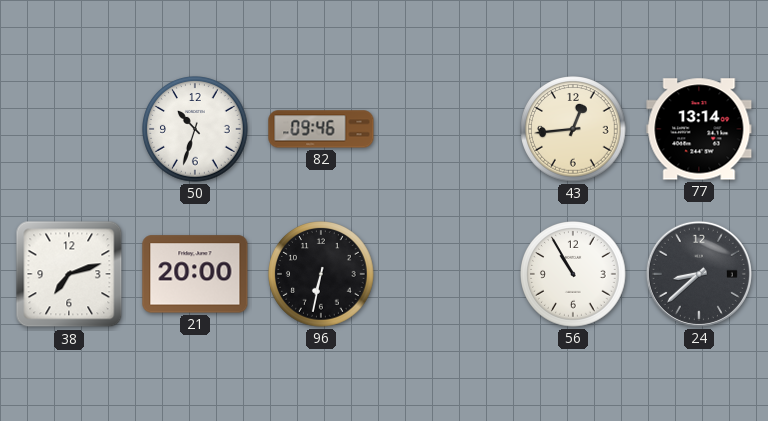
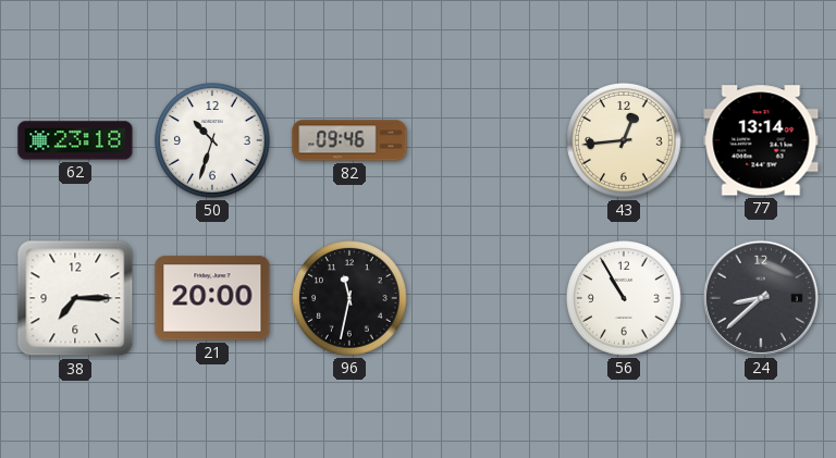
62: none -> 23:18
38: 7:12 -> 7:15
96: 6:32 -> 11:32
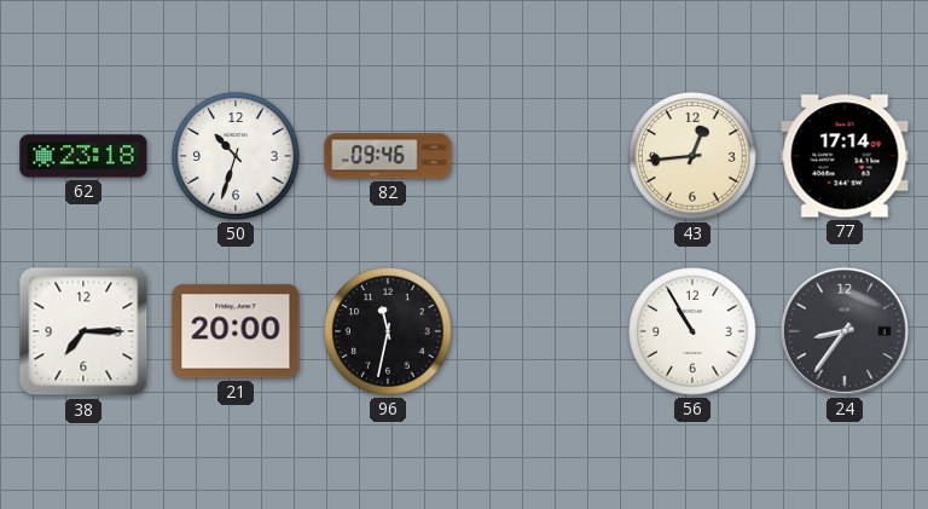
77: 13:14 -> 17:14
24: 8:38 -> 8:36
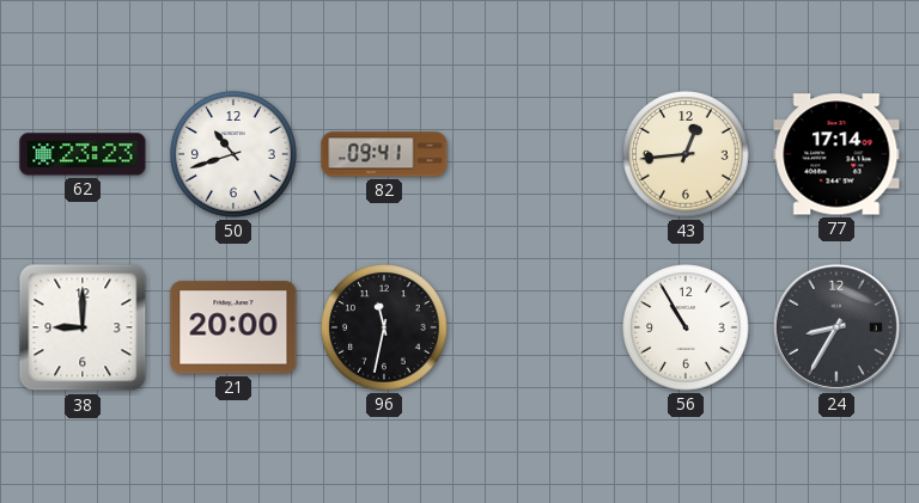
62: 23:18 -> 23:23
50: 10:33 -> 10:42
82: 09:46 -> 09:41
38: 7:15 -> 9:00
24: 8:36 -> 8:35
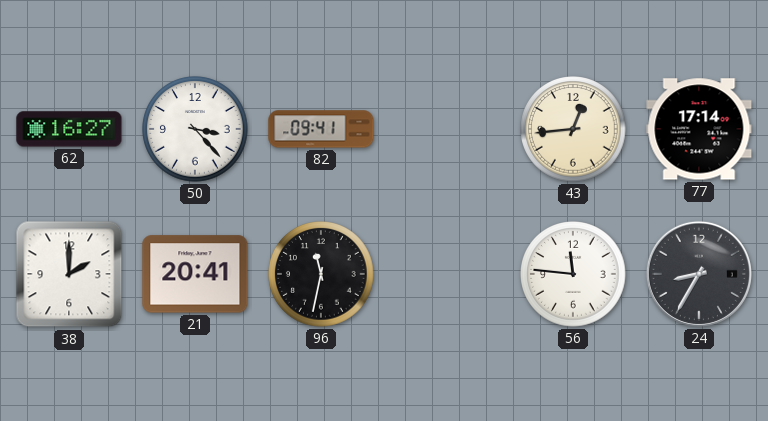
62: 23:23 -> 16:27
50: 10:42 -> 3:23
38: 9:00 -> 2:00
21: 20:00 -> 20:41
56: 10:55 -> 11:46
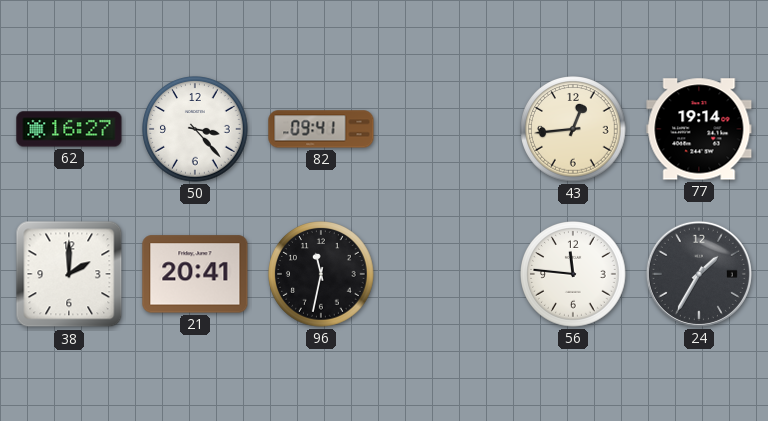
77: 17:14 -> 19:14
24: 8:35 -> 1:35
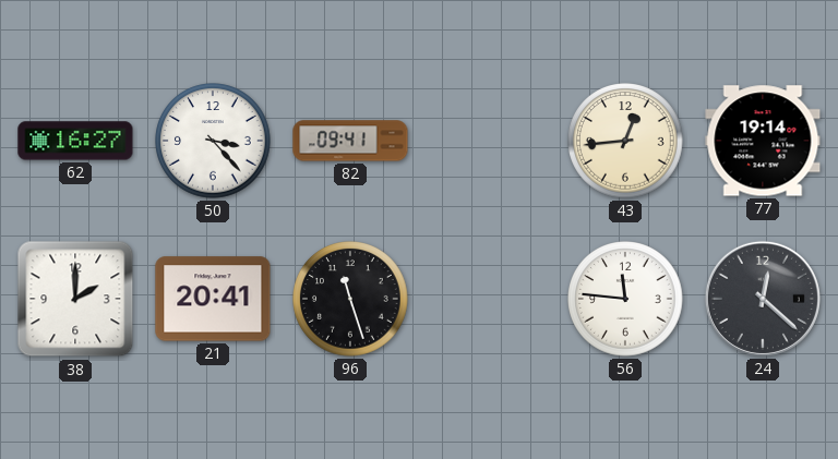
96: 11:32 -> 11:27
24: 1:35 -> 12:22
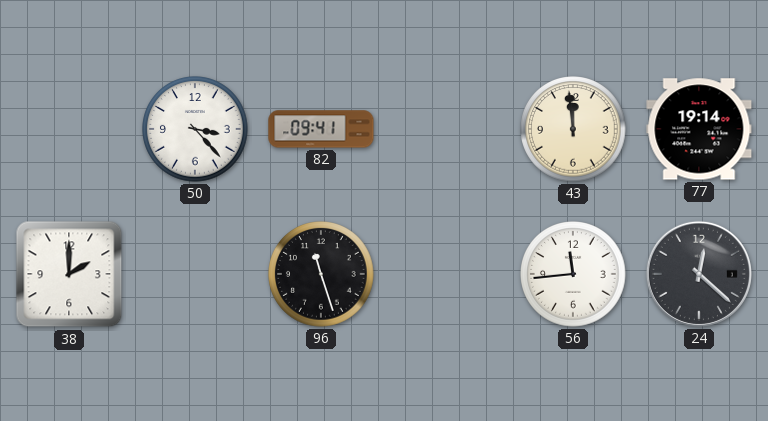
62: 16:27 -> none
43: 12:44 -> 11:59
21: 20:41 -> none
56: 11:46 -> 11:44
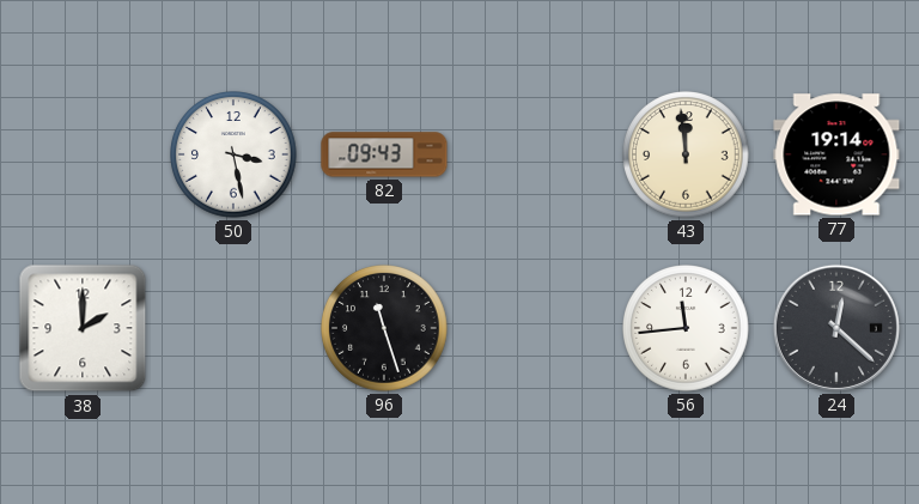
50: 3:23 -> 3:28
82: 09:41 -> 09:43
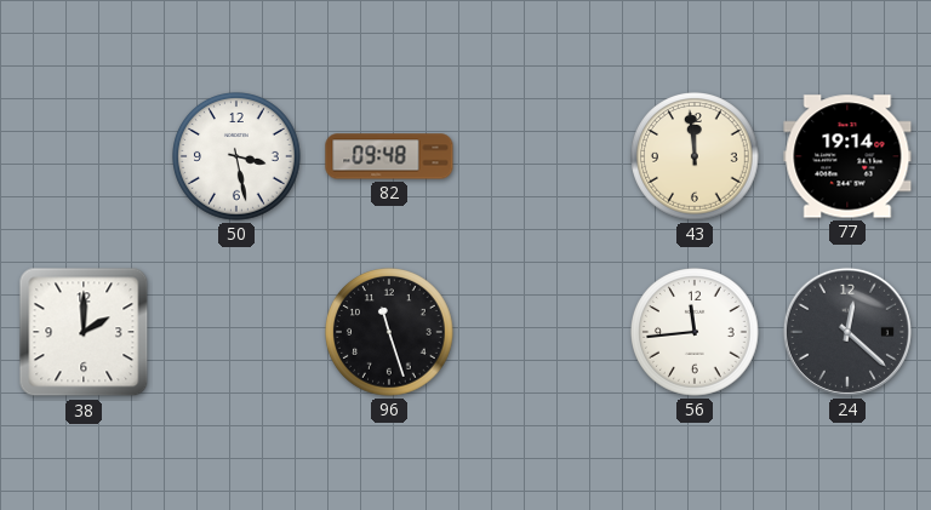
82: 09:43 -> 09:48
